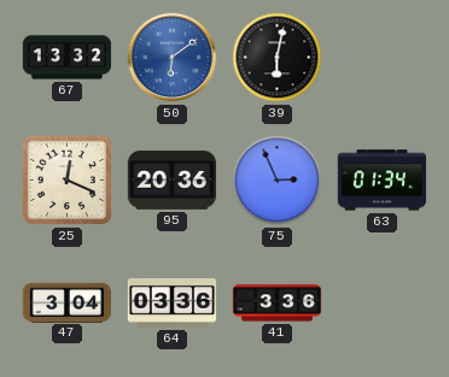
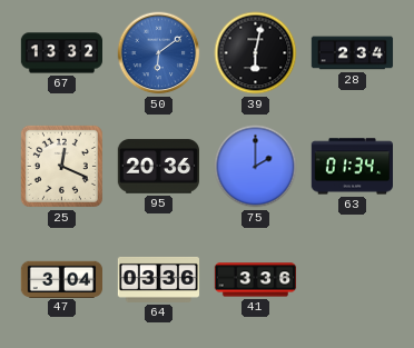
28: none -> 2:34
75: 2:56 -> 2:00
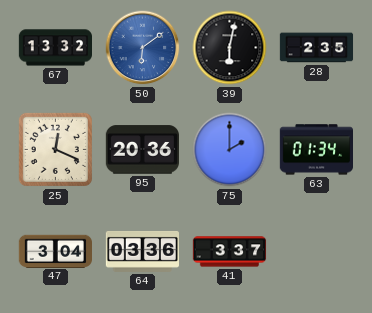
28: 2:34 -> 2:35
41: 3:36 -> 3:37
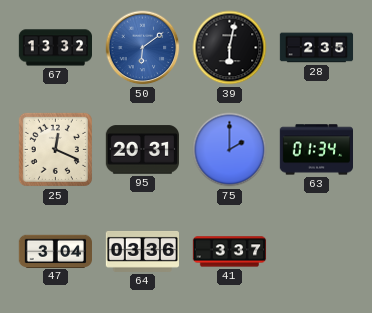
95: 20:36 -> 20:31
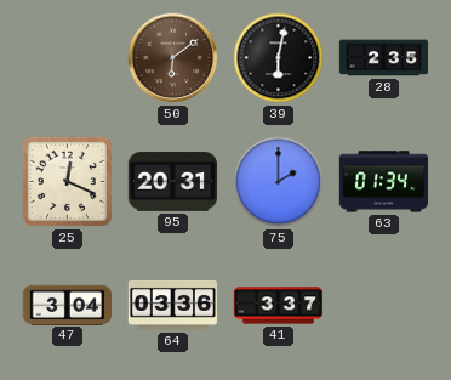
67: 13:32 -> none
50 dial: blue -> brown
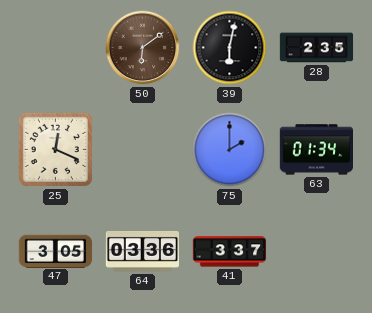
95: 20:31 -> none
47: 3:04 -> 3:05
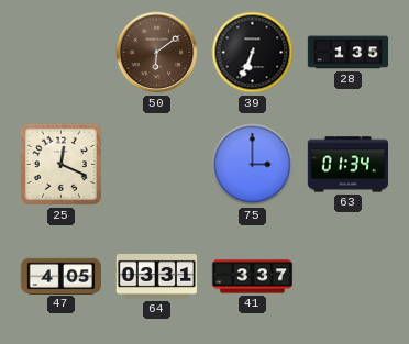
39: 6:02 -> 6:34
28: 2:35 -> 1:35
75: 2:00 -> 3:00
47: 3:05 -> 4:05
64: 03:36 -> 03:31
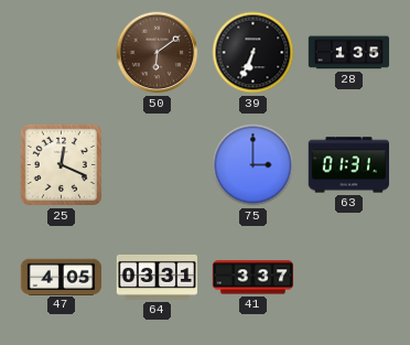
63: 01:34 -> 01:31
